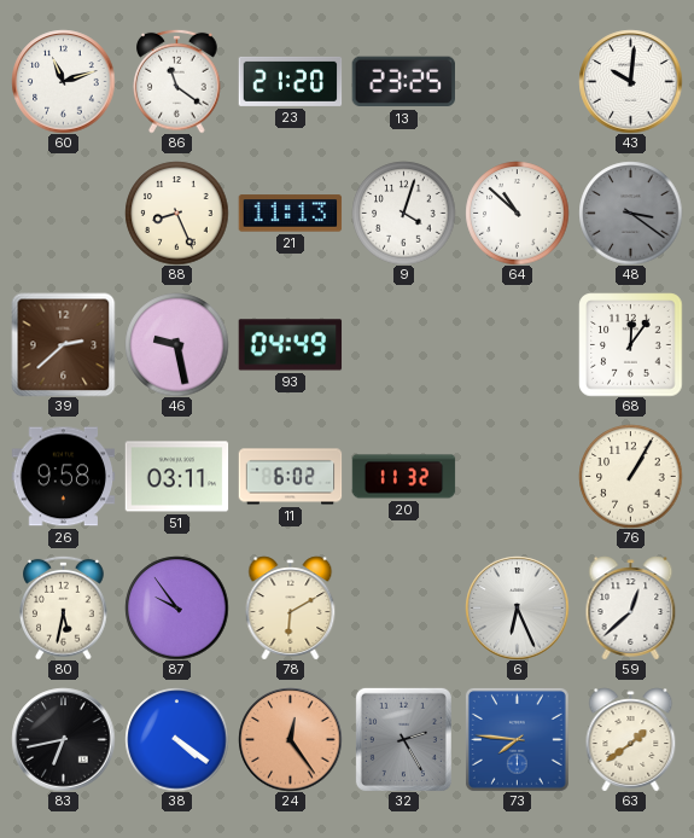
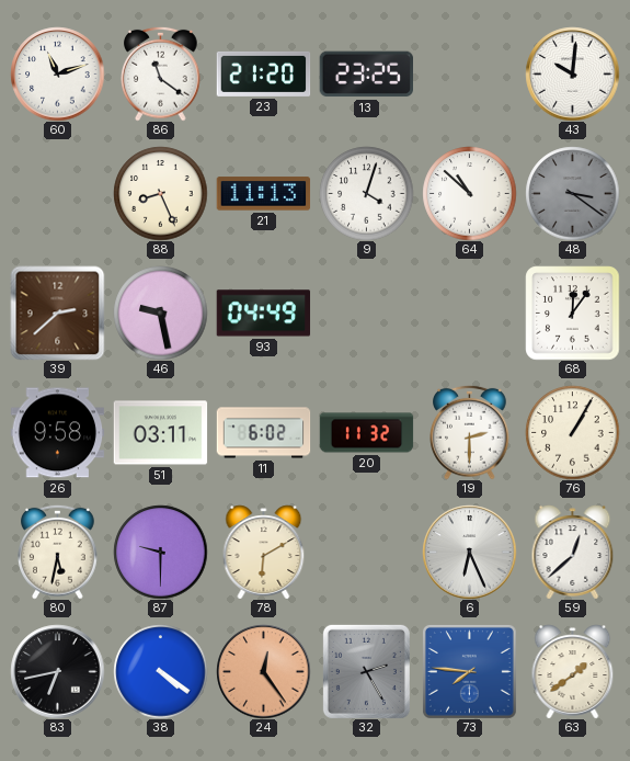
19: none -> 2:30
87: 9:54 -> 9:30
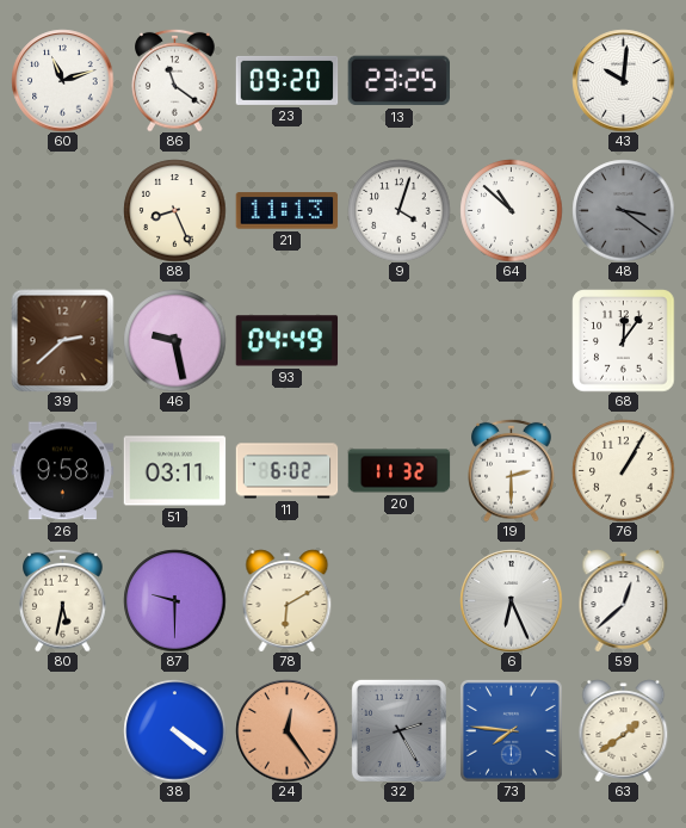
23: 21:20 -> 09:20
83: 6:43 -> none
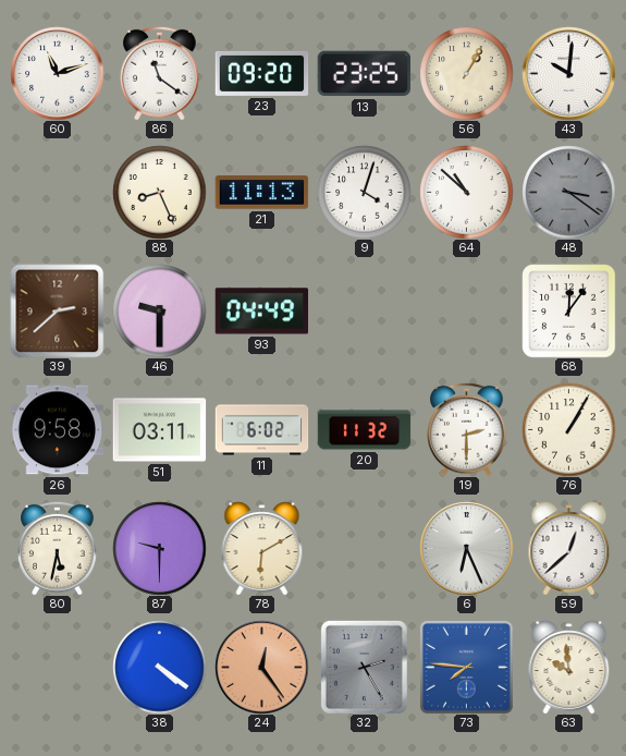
56: none -> 1:05
46: 9:28 -> 9:30
63: 1:39 -> 9:59
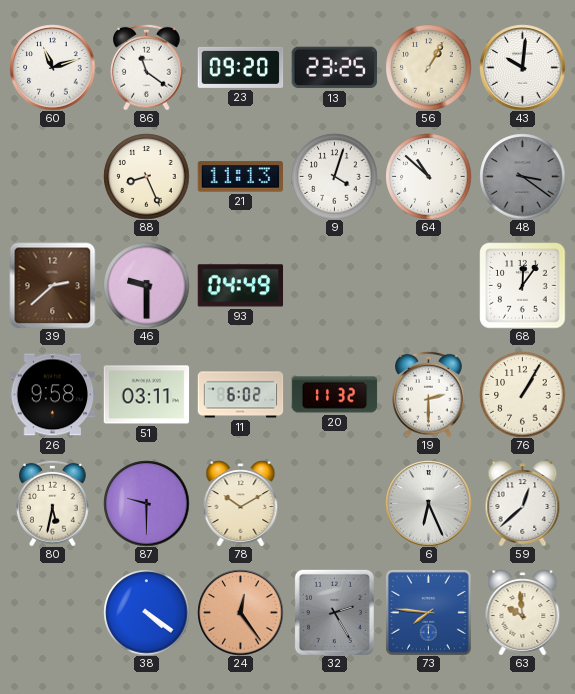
78: 6:10 -> 10:10
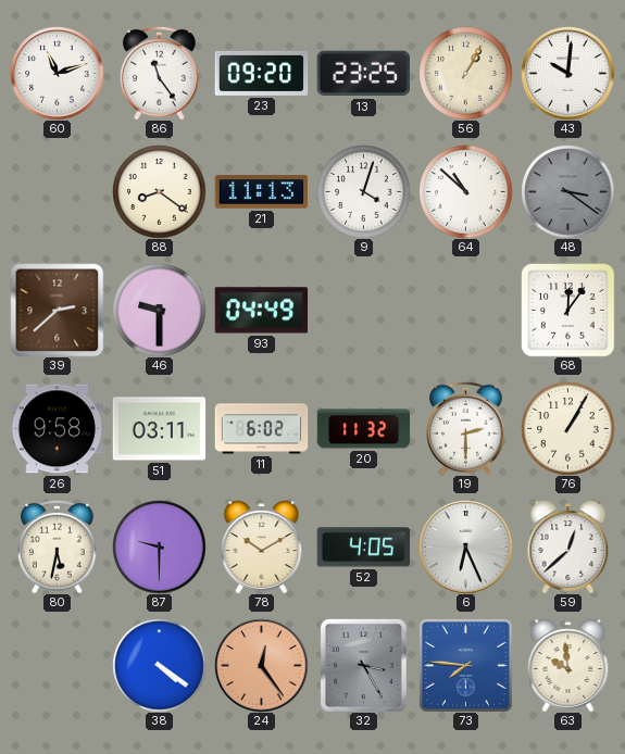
86: 11:21 -> 11:24
88: 8:26 -> 8:21
52: none -> 4:05
32: 2:25 -> 3:25
